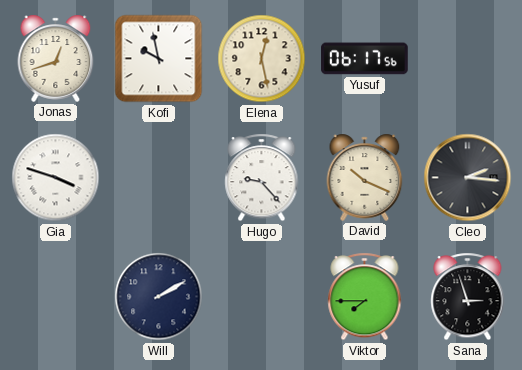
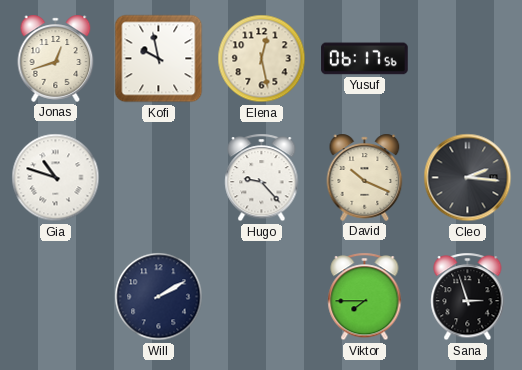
Gia: 3:48 -> 10:48
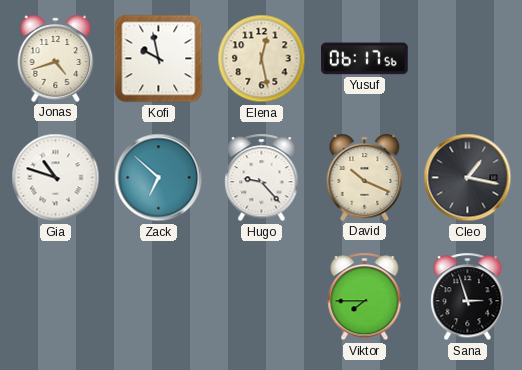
Jonas: 12:42 -> 4:42
Zack: none -> 6:52
Cleo: 2:16 -> 1:17
Will: 2:10 -> none
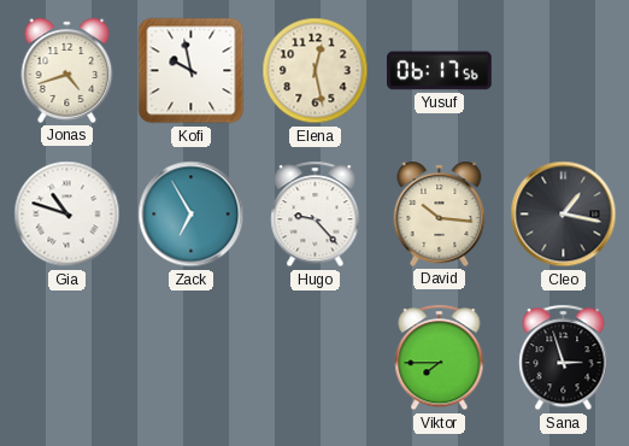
Zack: 6:52 -> 6:55
David: 10:19 -> 10:16
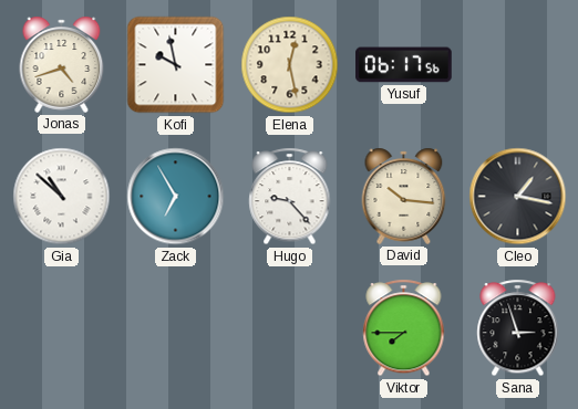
Gia: 10:48 -> 10:52
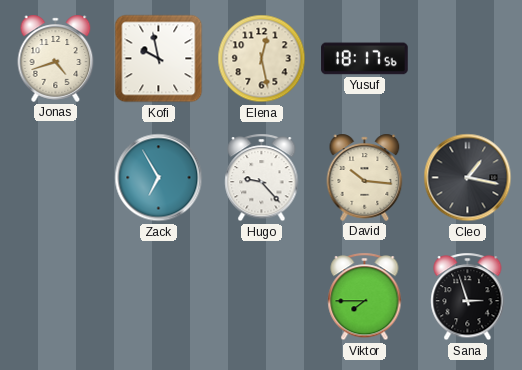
Yusuf: 06:17 -> 18:17
Gia: 10:52 -> none
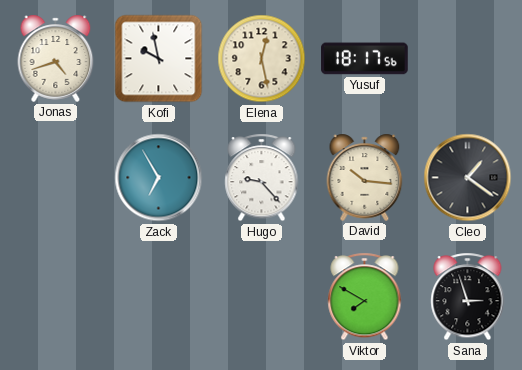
Cleo: 1:17 -> 1:21
Viktor: 7:45 -> 7:50
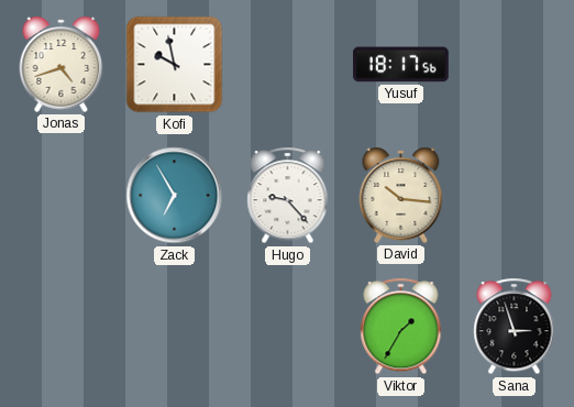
Elena: 12:28 -> none
Cleo: 1:21 -> none
Viktor: 7:50 -> 1:35
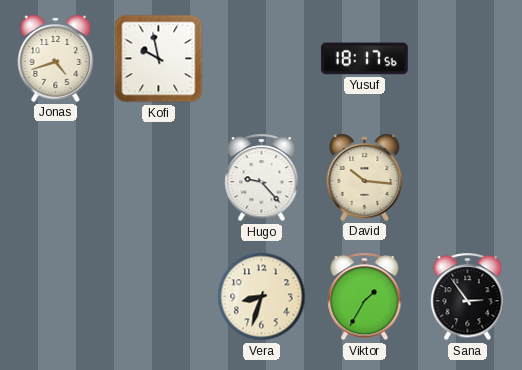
Zack: 6:55 -> none
Vera: none -> 8:33
Sana: 2:57 -> 2:54
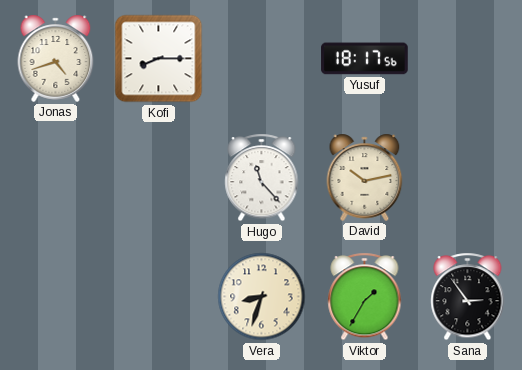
Kofi: 9:58 -> 8:15
Hugo: 9:23 -> 11:23
David: 10:16 -> 10:13
